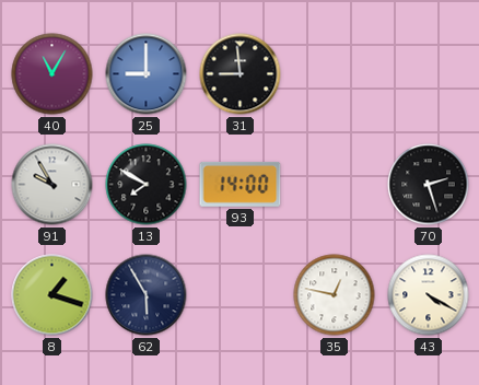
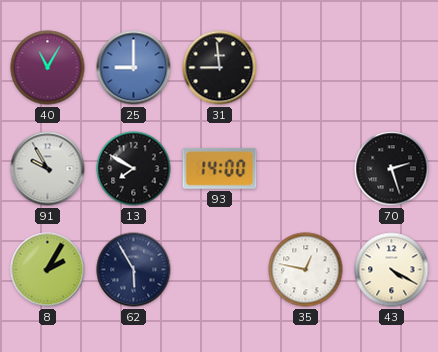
8: 1:18 -> 2:05
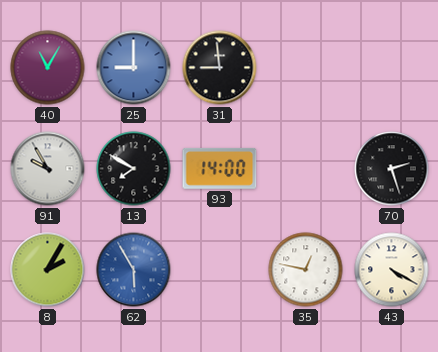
62 dial: navy -> blue
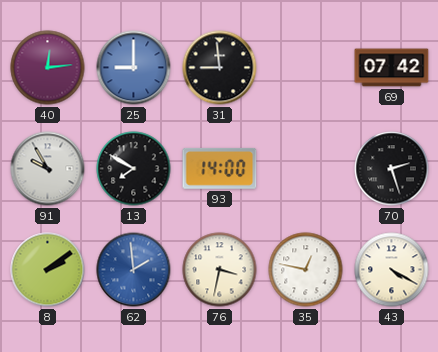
40: 11:05 -> 12:14
69: none -> 07:42
8: 2:05 -> 2:09
62: 5:55 -> 1:59
76: none -> 3:32
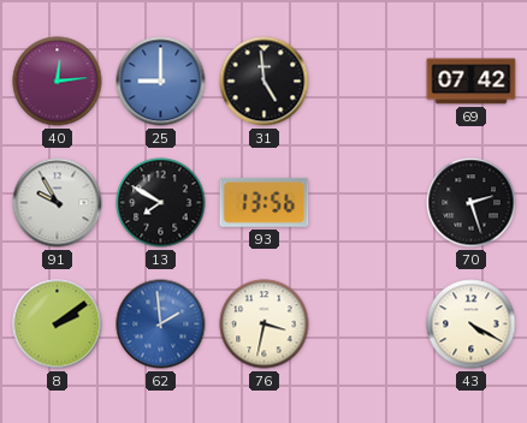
31: 8:59 -> 4:59
93: 14:00 -> 13:56
35: 12:47 -> none
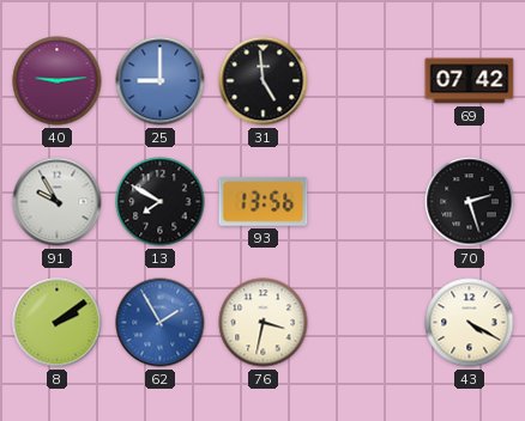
40: 12:14 -> 9:14
62: 1:59 -> 1:55
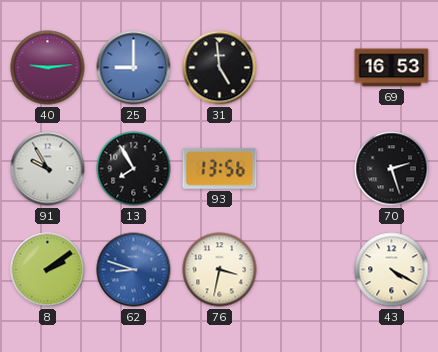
69: 07:42 -> 16:53
13: 7:50 -> 7:55
62: 1:55 -> 8:48
